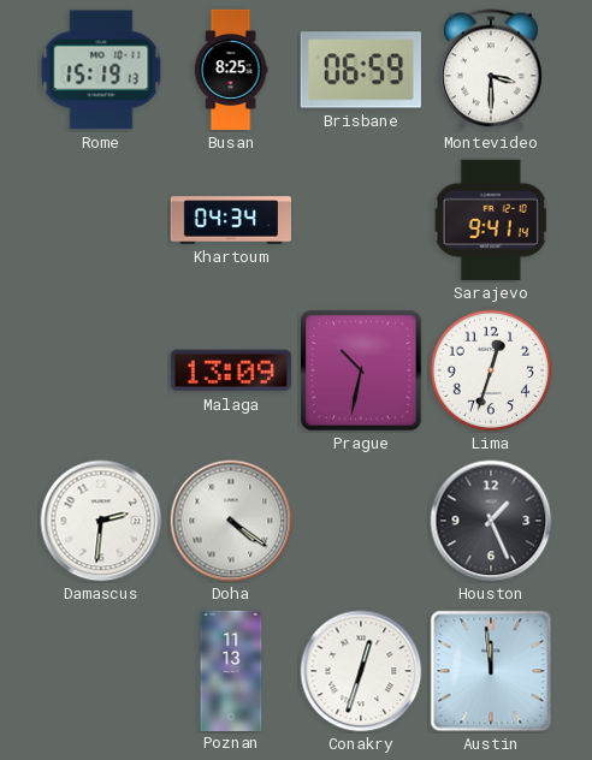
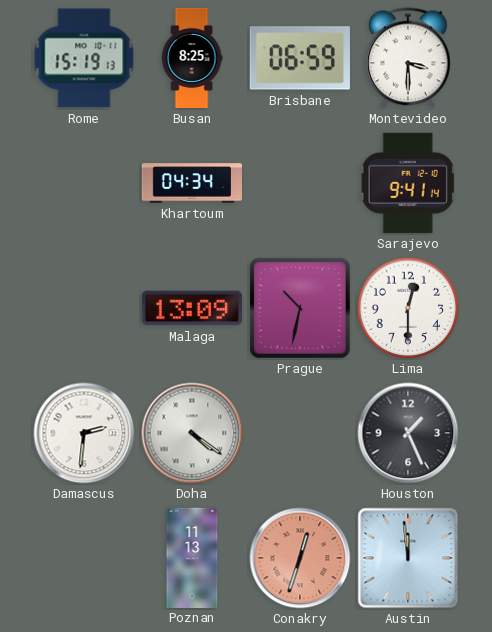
Lima: 12:33 -> 12:30
Conakry dial: white -> salmon
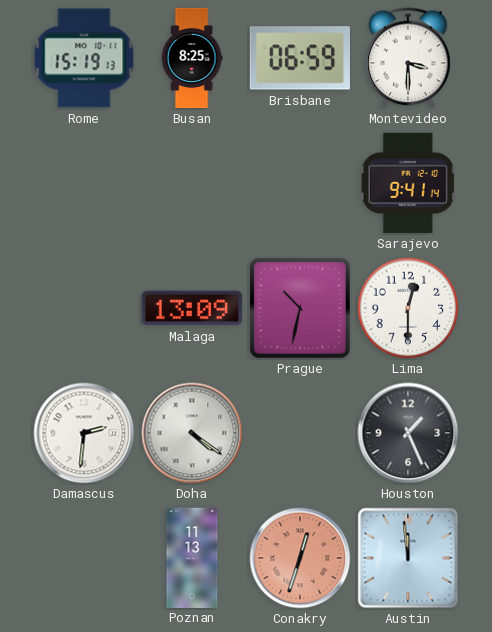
Khartoum: 04:34 -> none
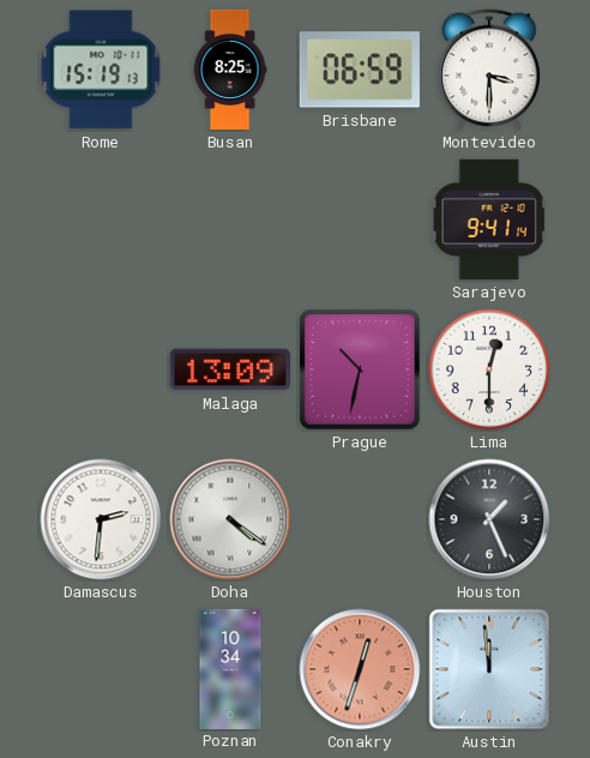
Poznan: 11:13 -> 10:34
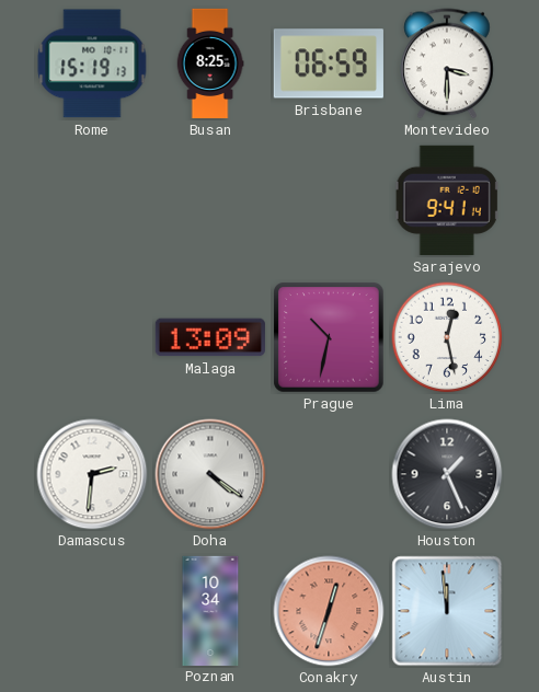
Lima: 12:30 -> 12:28
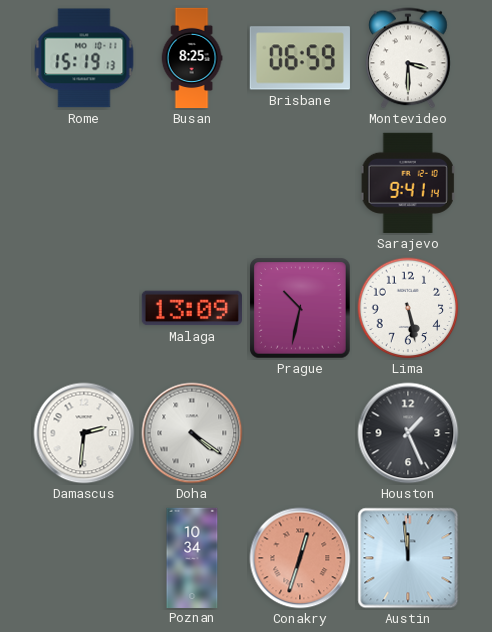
Lima: 12:28 -> 5:28
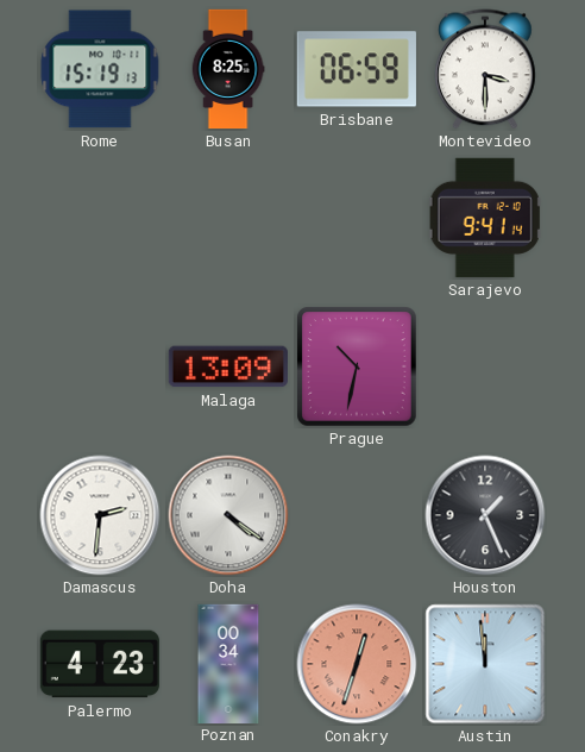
Lima: 5:28 -> none
Palermo: none -> 4:23
Poznan: 10:34 -> 00:34
